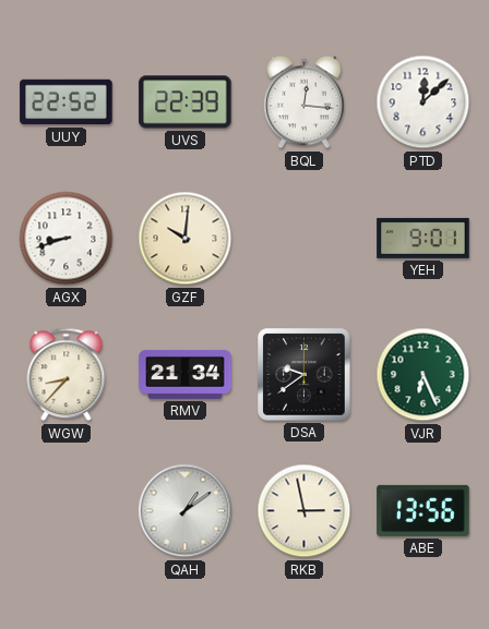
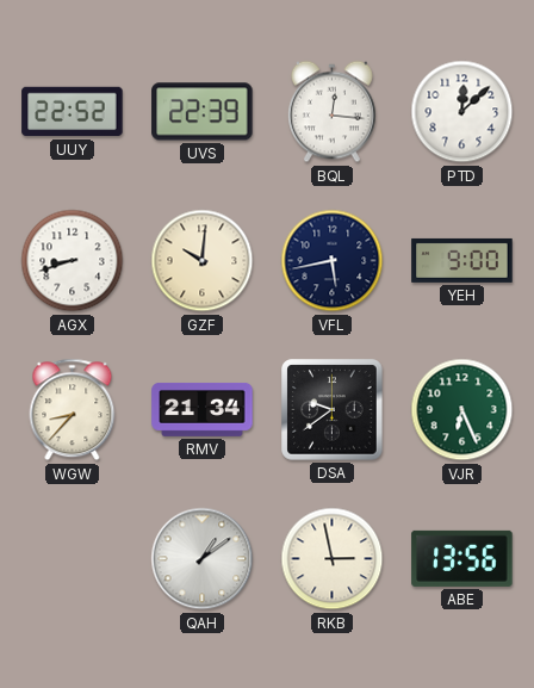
VFL: none -> 5:43
YEH: 9:01 -> 9:00
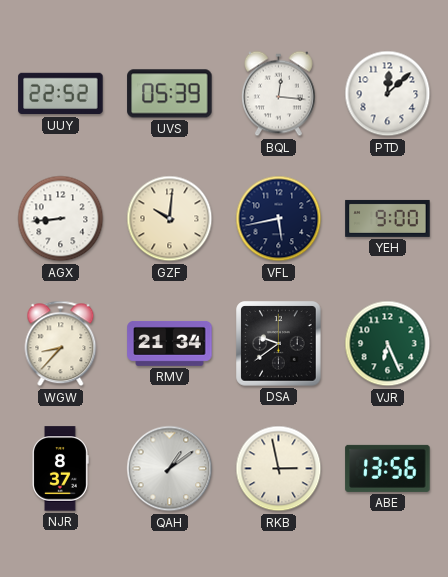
UVS: 22:39 -> 05:39
AGX: 8:42 -> 8:44
NJR: none -> 8:37
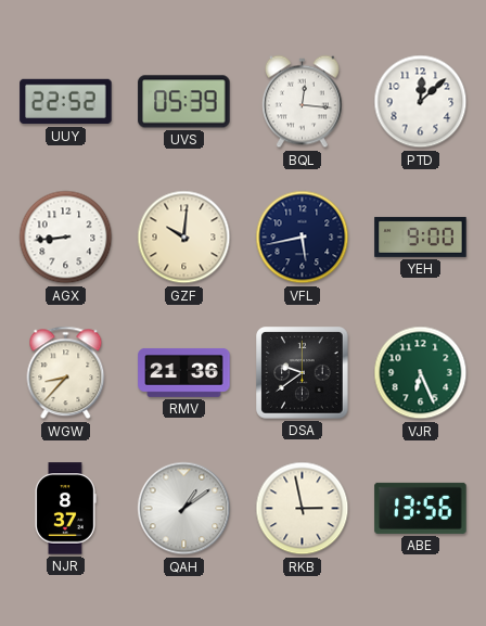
RMV: 21:34 -> 21:36
